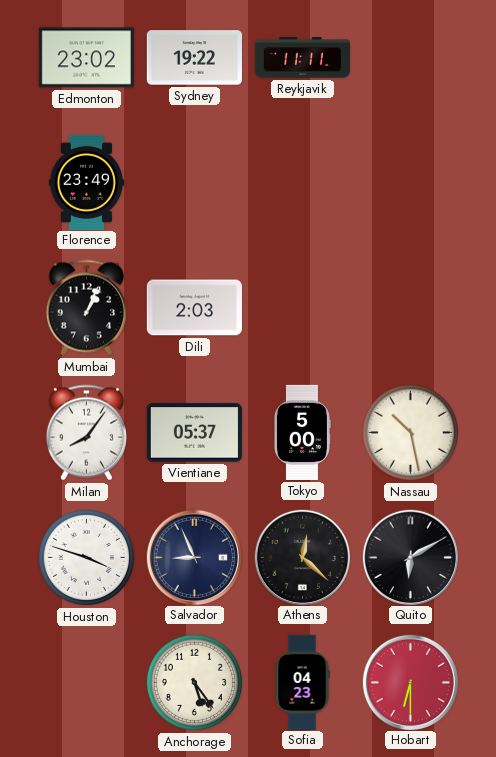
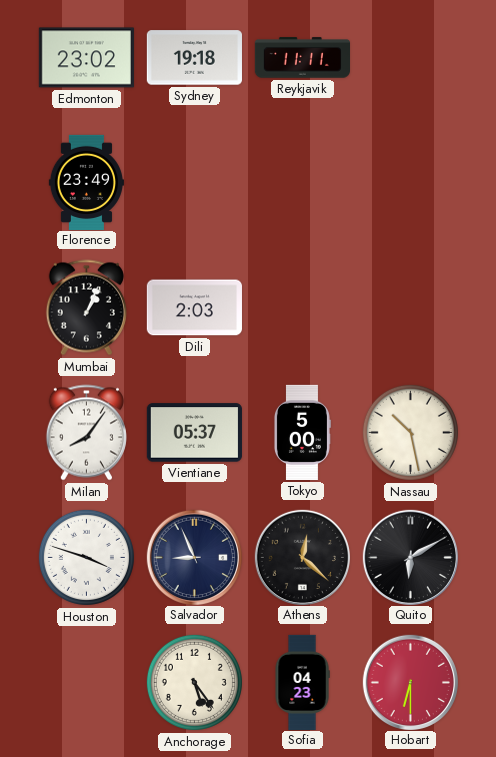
Sydney: 19:22 -> 19:18
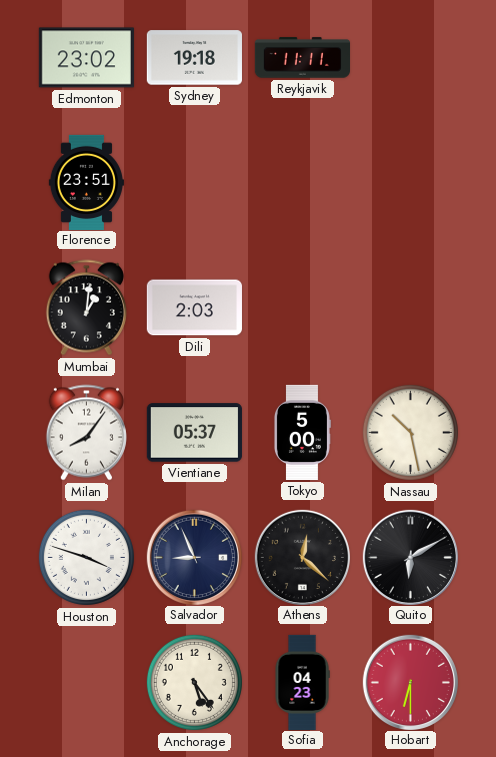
Florence: 23:49 -> 23:51
Mumbai: 1:04 -> 1:01
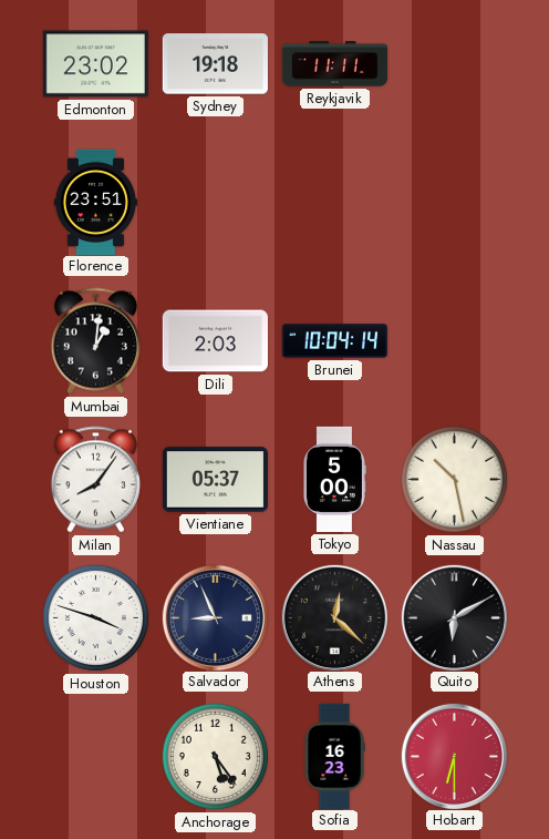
Brunei: none -> 10:04
Sofia: 04:23 -> 16:23
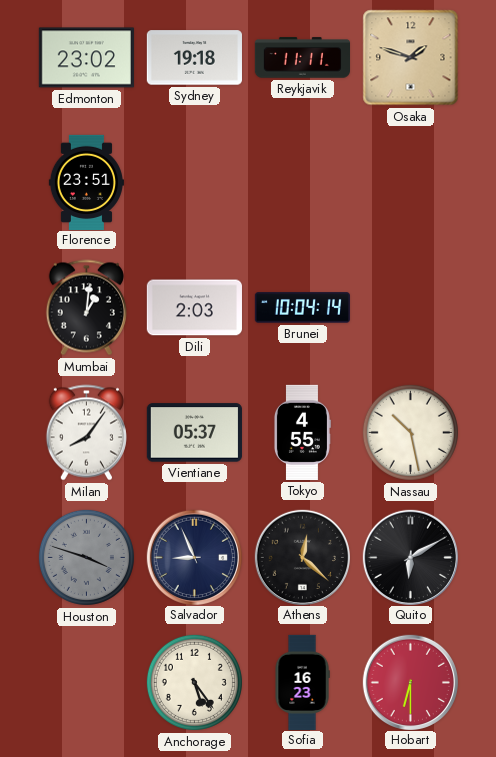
Osaka: none -> 1:48
Tokyo: 5:00 -> 4:55
Houston dial: white -> grey
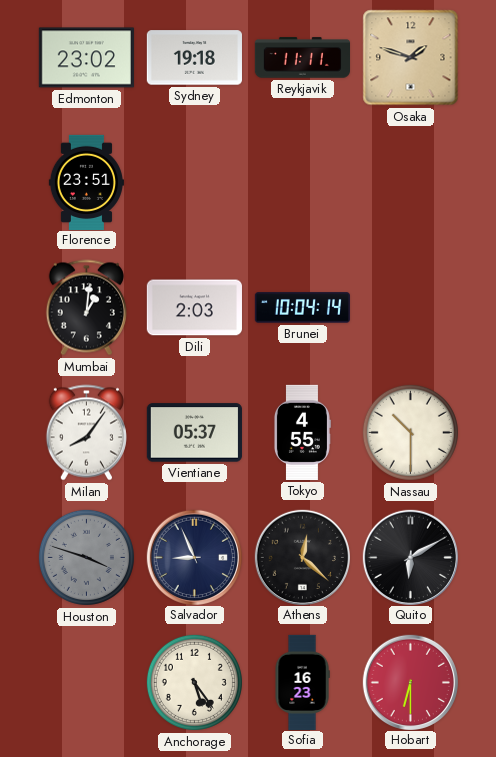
Nassau: 10:28 -> 10:30
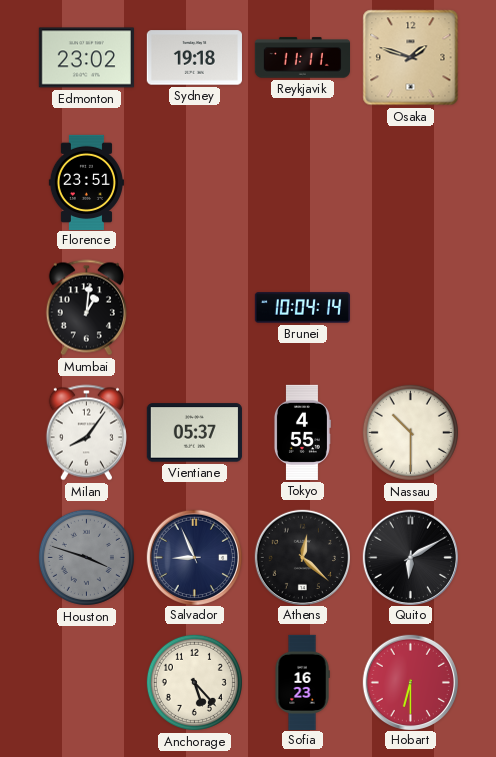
Dili: 2:03 -> none
Anchorage: 5:24 -> 5:23
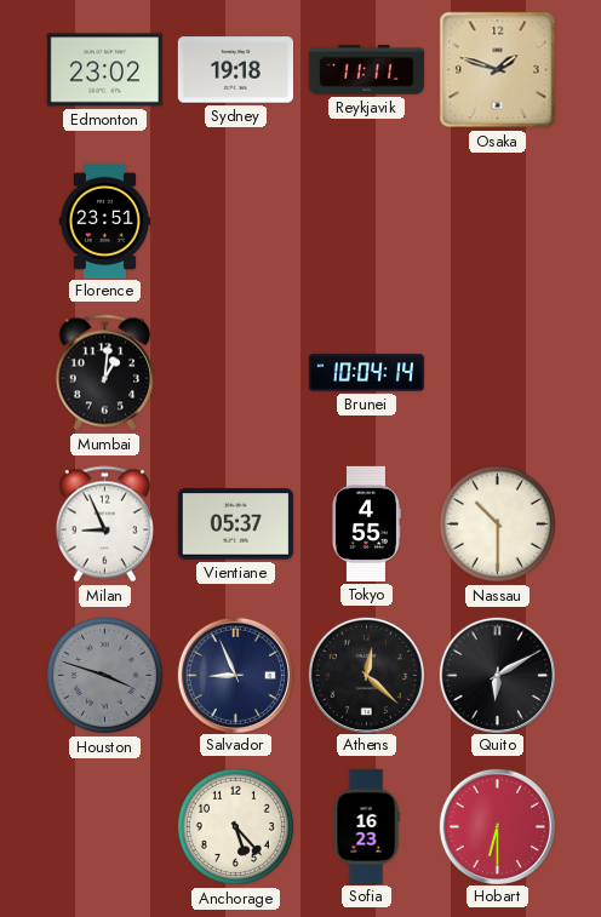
Milan: 8:06 -> 8:56
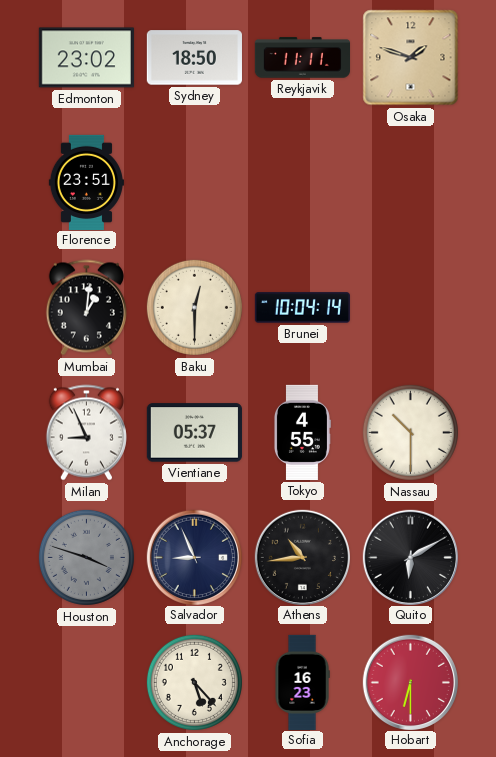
Sydney: 19:18 -> 18:50
Baku: none -> 12:30
Athens: 12:22 -> 10:44
